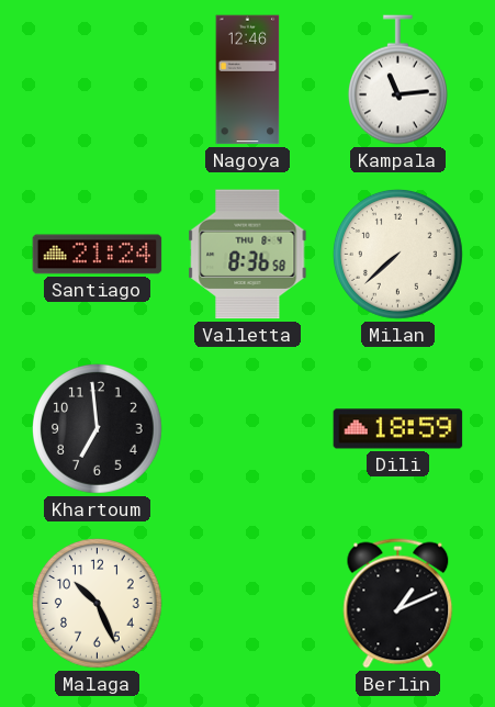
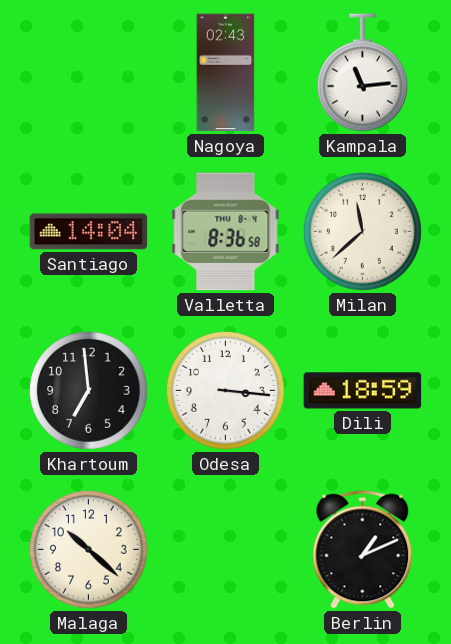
Nagoya: 12:46 -> 02:43
Santiago: 21:24 -> 14:04
Milan: 7:38 -> 11:38
Odesa: none -> 3:16
Malaga: 10:26 -> 10:22
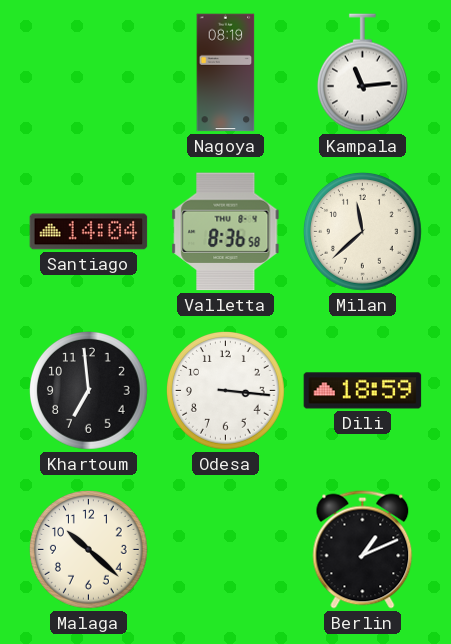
Nagoya: 02:43 -> 08:19
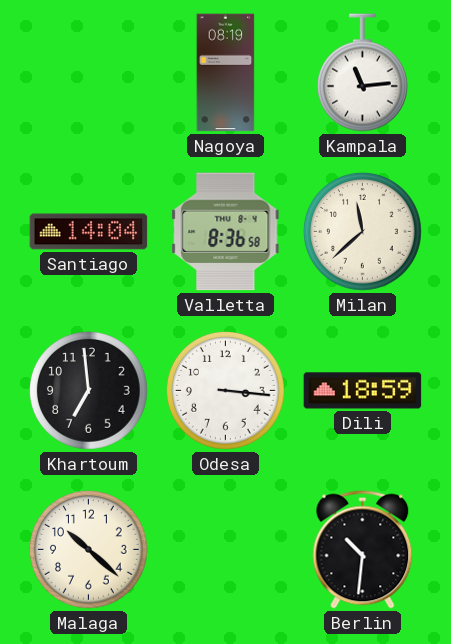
Berlin: 1:11 -> 10:31
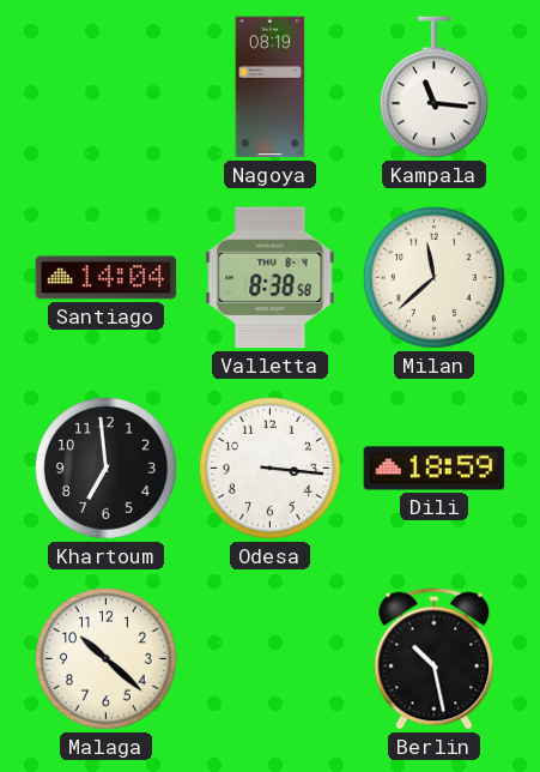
Kampala: 11:14 -> 11:16
Valletta: 8:36 -> 8:38
Berlin: 10:31 -> 10:28
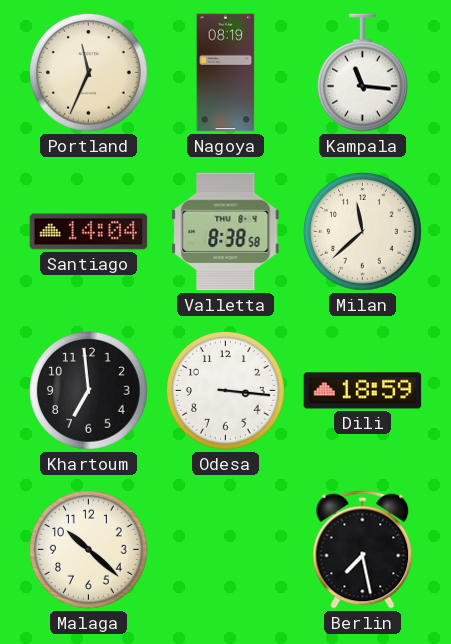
Portland: none -> 11:34
Berlin: 10:28 -> 7:28
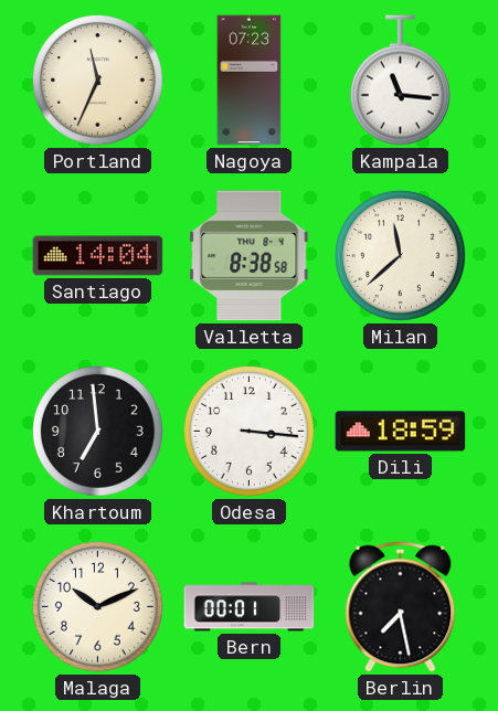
Nagoya: 08:19 -> 07:23
Malaga: 10:22 -> 10:11
Bern: none -> 00:01
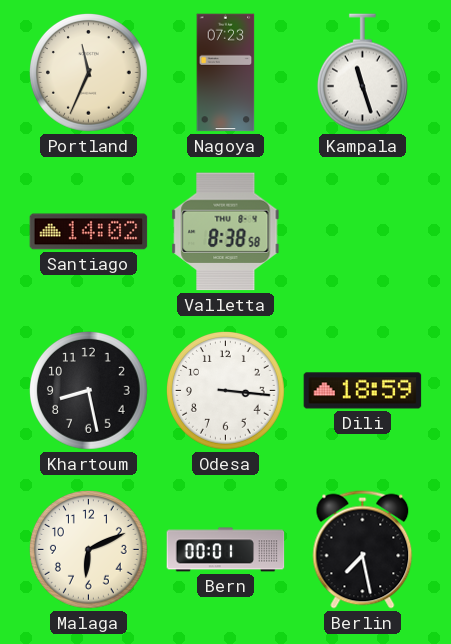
Kampala: 11:16 -> 11:27
Santiago: 14:04 -> 14:02
Milan: 11:38 -> none
Khartoum: 6:59 -> 8:28
Malaga: 10:11 -> 6:11
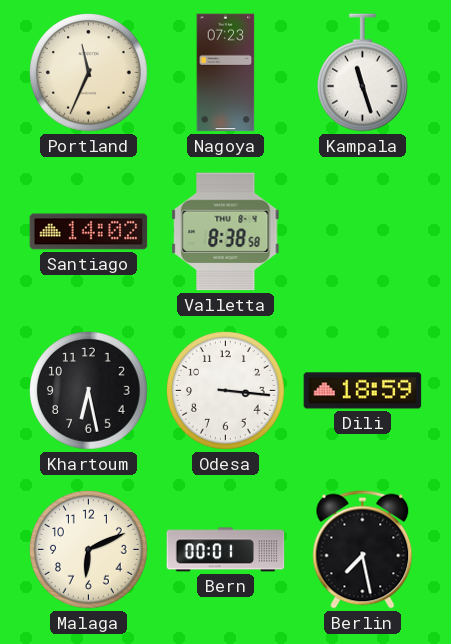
Khartoum: 8:28 -> 6:28
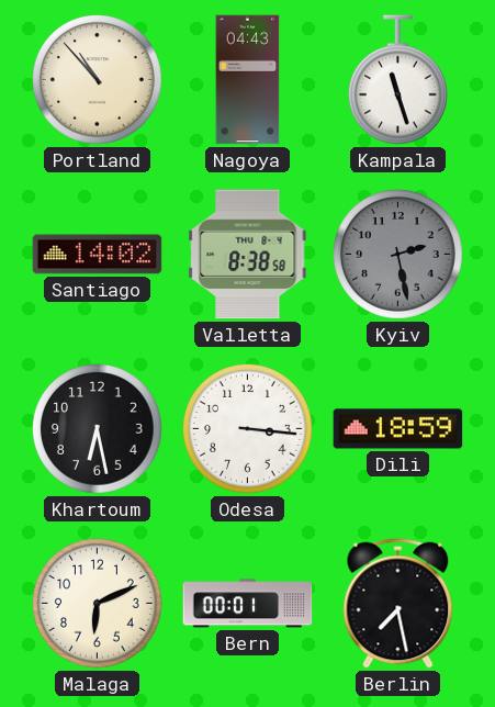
Portland: 11:34 -> 10:53
Nagoya: 07:23 -> 04:43
Kyiv: none -> 2:28
